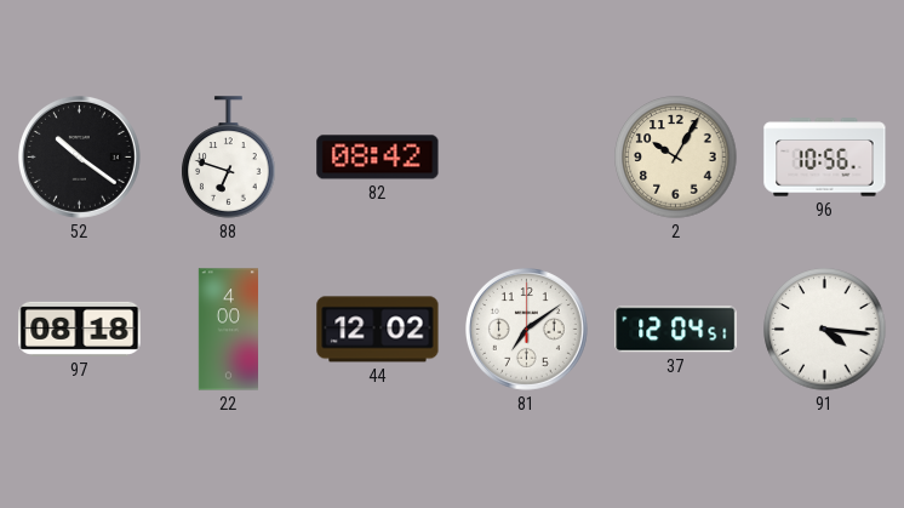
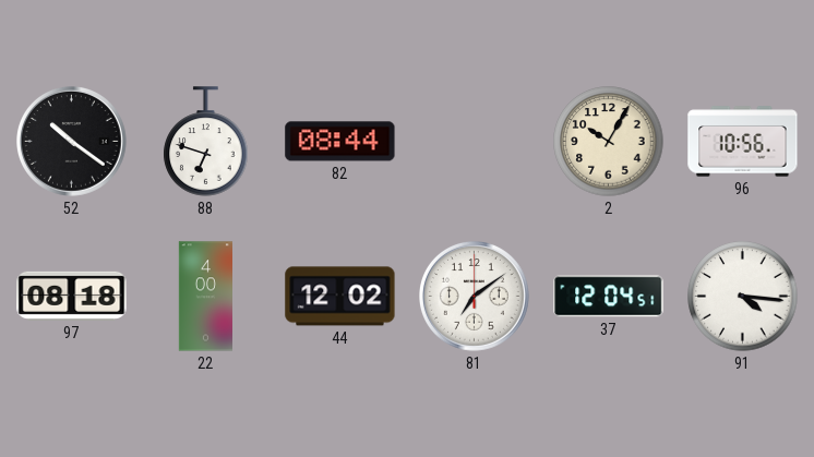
82: 08:42 -> 08:44
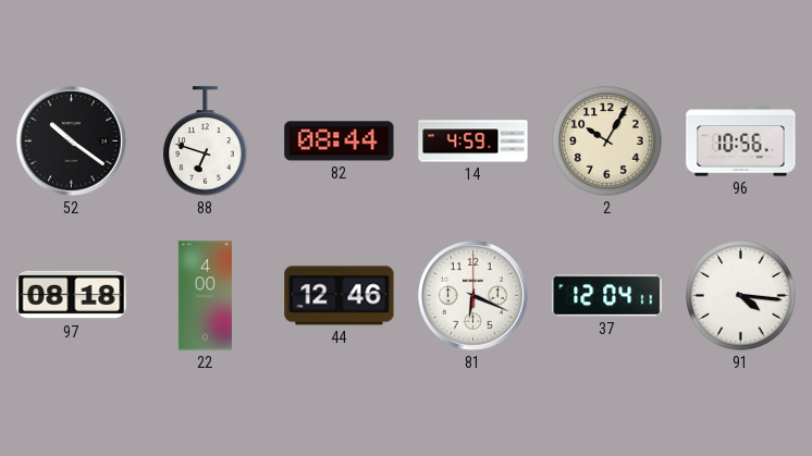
14: none -> 4:59
44: 12:02 -> 12:46
81: 7:09 -> 6:19
37: 12:04:51 -> 12:04:11
